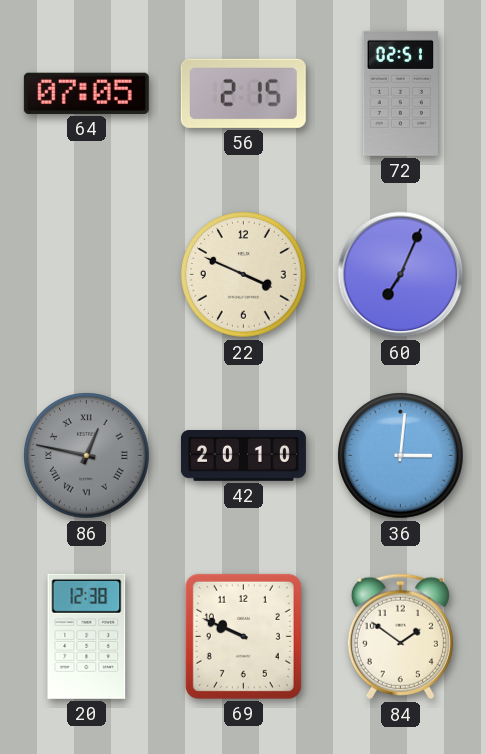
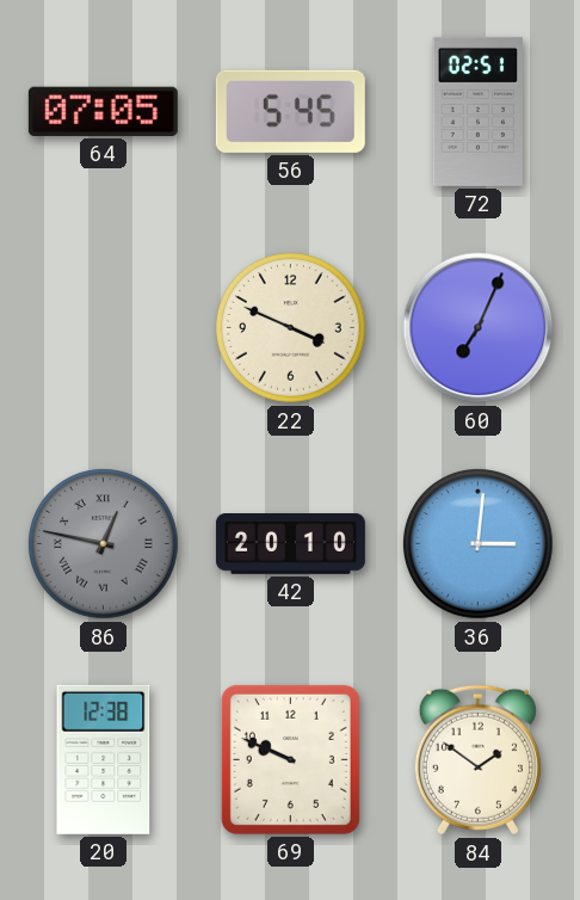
56: 2:15 -> 5:45
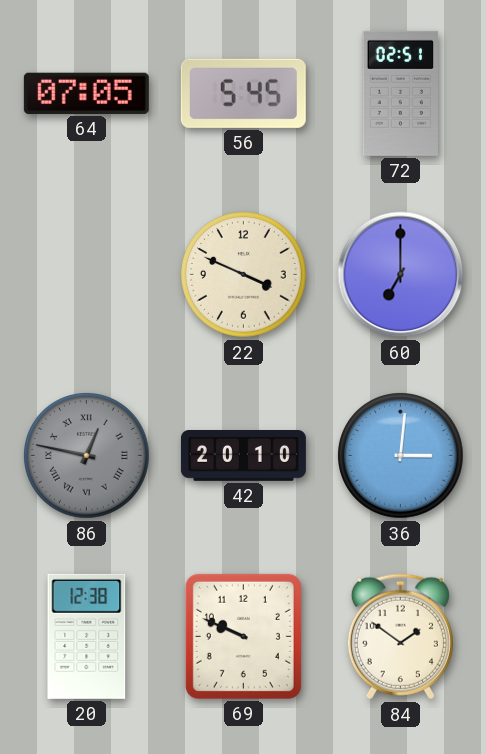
60: 7:04 -> 7:00
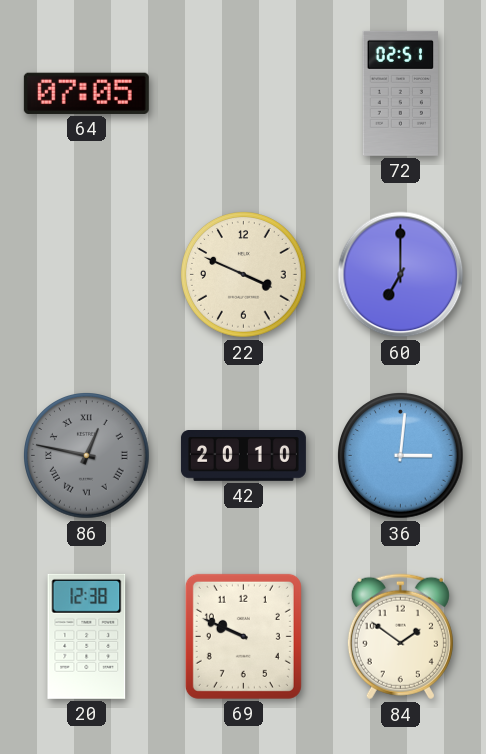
56: 5:45 -> none
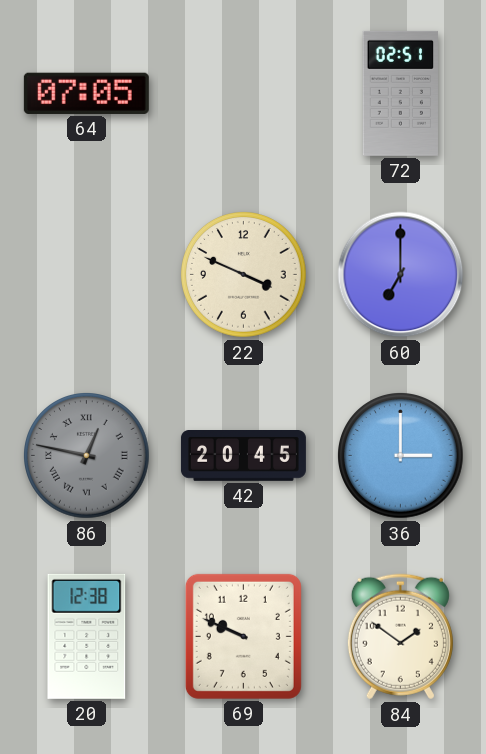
42: 20:10 -> 20:45
36: 3:01 -> 3:00
